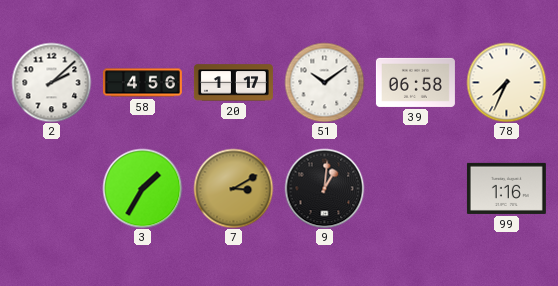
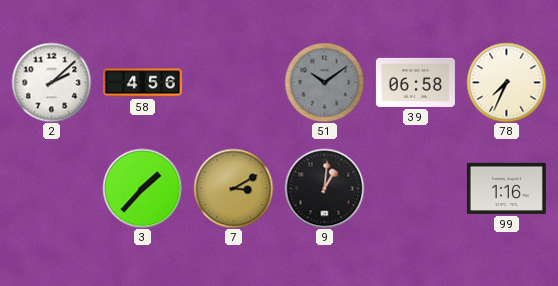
20: 1:17 -> none
51 dial: white -> grey
3: 1:35 -> 1:37
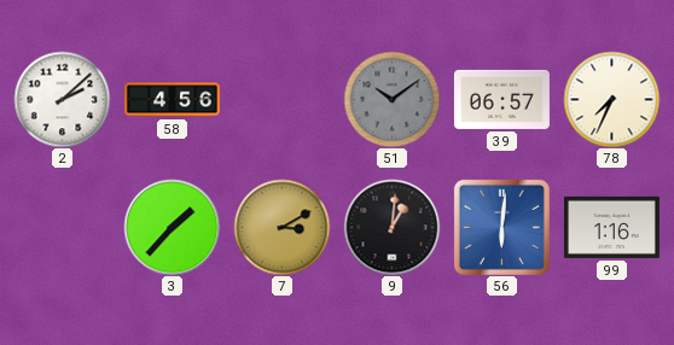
39: 06:58 -> 06:57
56: none -> 6:01
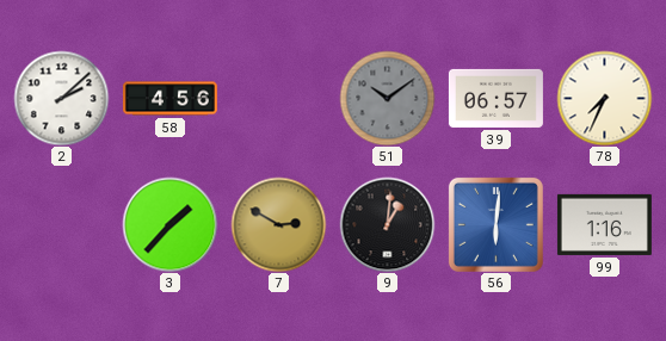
7: 3:10 -> 2:50
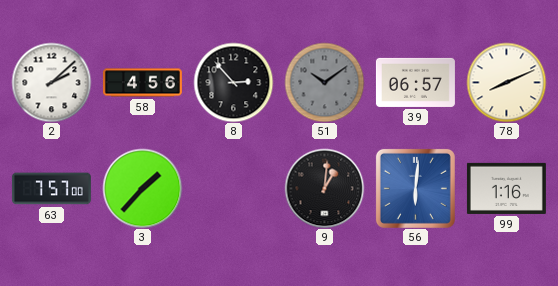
8: none -> 2:53
78: 7:34 -> 8:11
63: none -> 7:57
7: 2:50 -> none
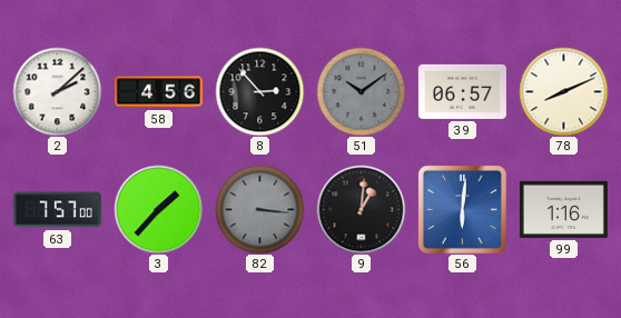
82: none -> 3:16
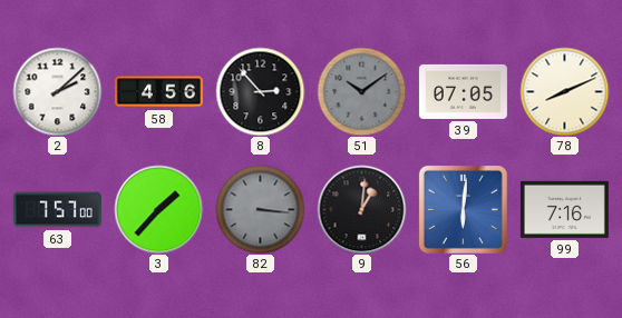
39: 06:57 -> 07:05
99: 1:16 -> 7:16
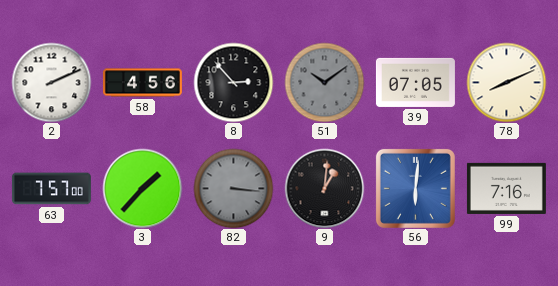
2: 2:08 -> 2:11
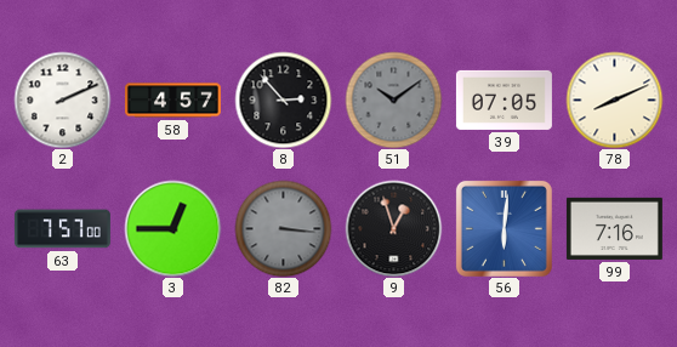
58: 4:56 -> 4:57
3: 1:37 -> 12:45
9: 1:01 -> 12:57
